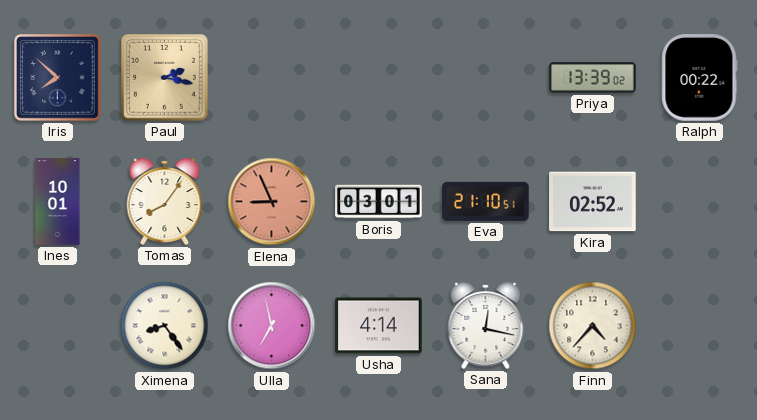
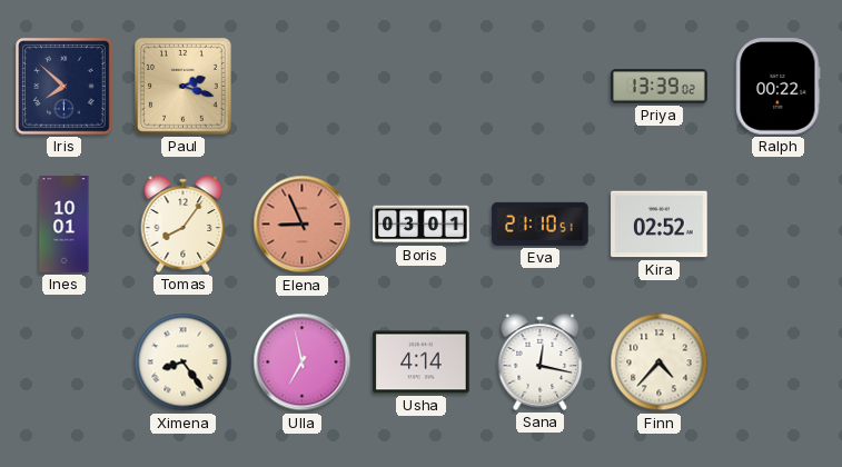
Paul: 2:17 -> 2:18
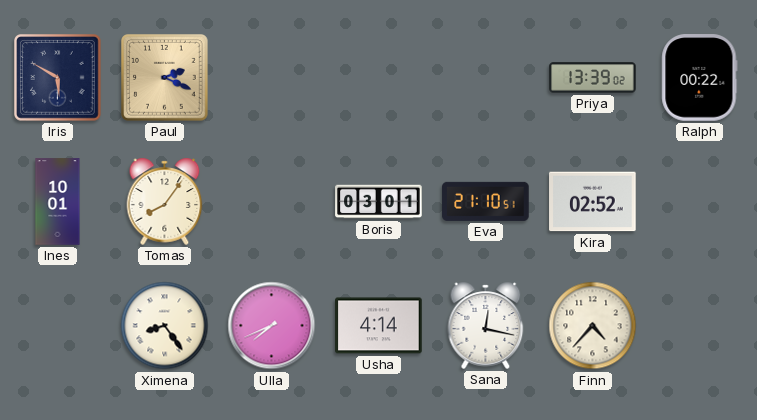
Iris: 7:52 -> 5:50
Paul: 2:18 -> 2:19
Elena: 8:56 -> none
Ulla: 6:58 -> 7:41
